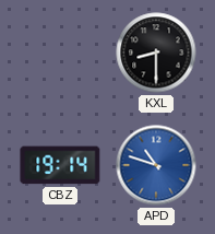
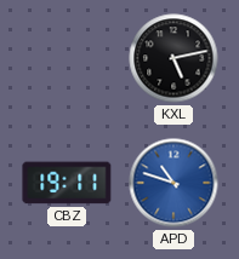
KXL: 8:30 -> 5:13
CBZ: 19:14 -> 19:11
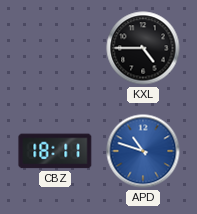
KXL: 5:13 -> 4:45
CBZ: 19:11 -> 18:11
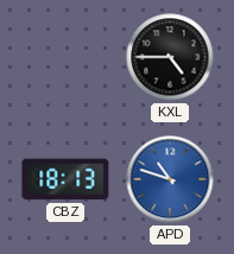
CBZ: 18:11 -> 18:13
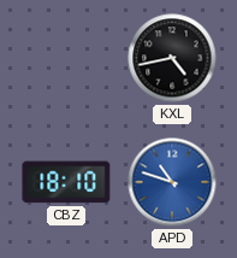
KXL: 4:45 -> 4:43
CBZ: 18:13 -> 18:10
